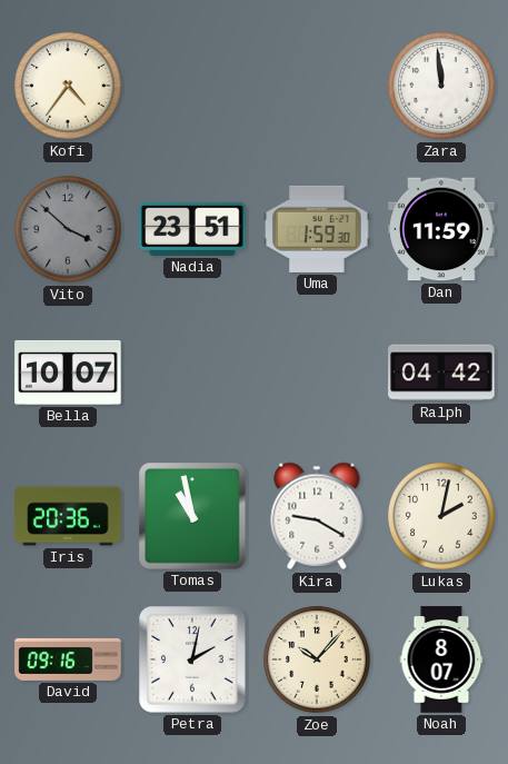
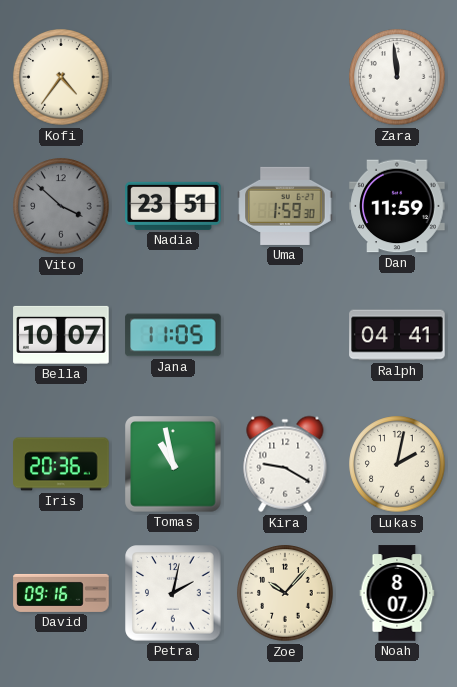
Jana: none -> 11:05
Ralph: 04:42 -> 04:41
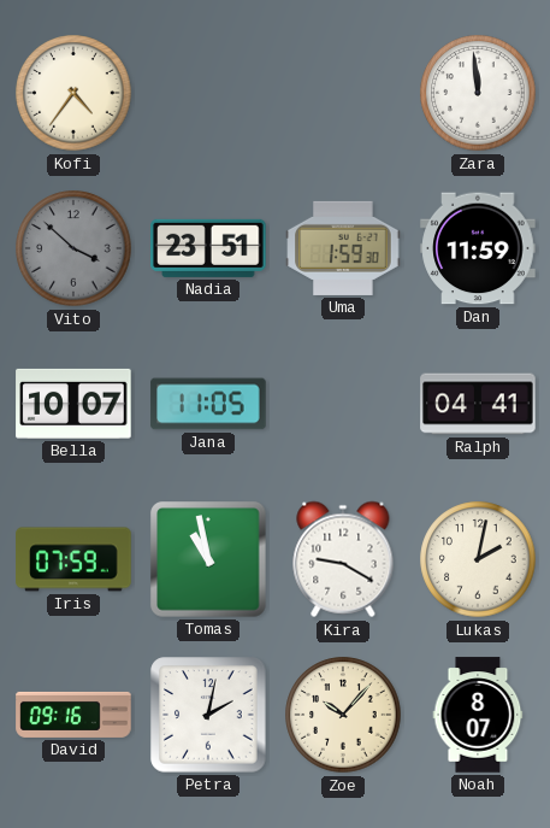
Iris: 20:36 -> 07:59
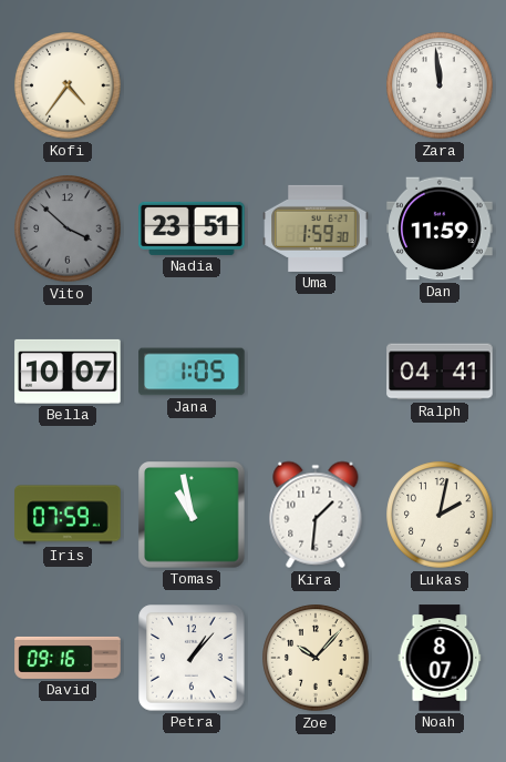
Jana: 11:05 -> 1:05
Kira: 9:20 -> 1:31
Petra: 2:02 -> 1:07
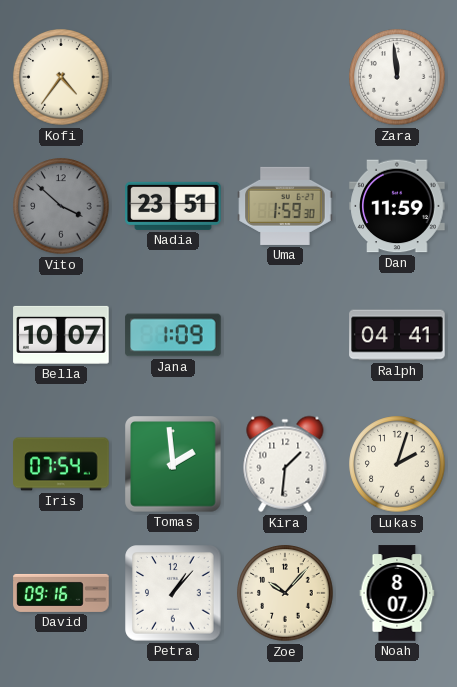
Jana: 1:05 -> 1:09
Iris: 07:59 -> 07:54
Tomas: 10:58 -> 1:59
Lukas: 2:02 -> 2:03
